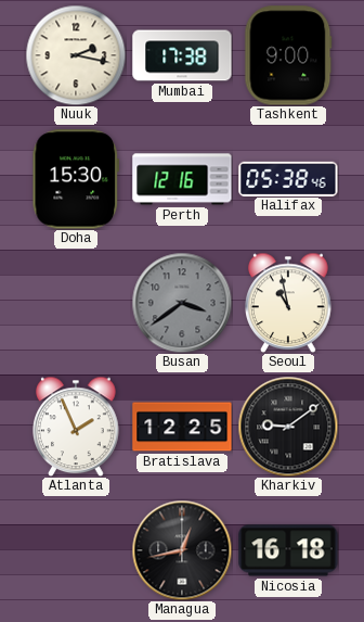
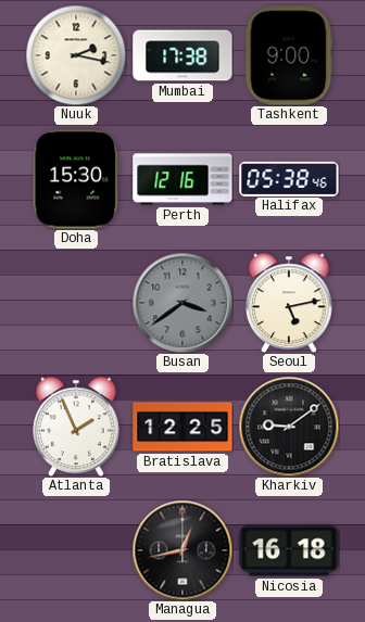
Seoul: 10:58 -> 5:13
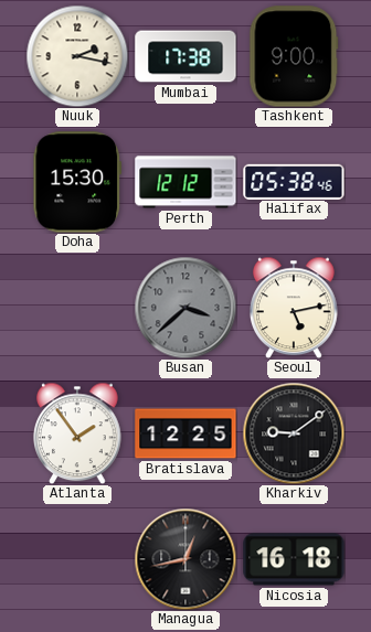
Perth: 12:16 -> 12:12
Busan: 3:39 -> 3:38
Atlanta: 1:56 -> 1:54
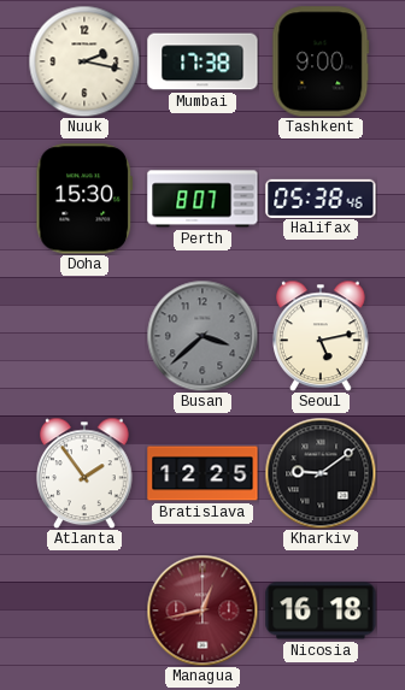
Perth: 12:12 -> 8:07
Managua dial: black -> burgundy
